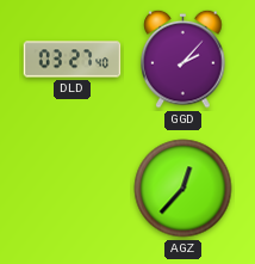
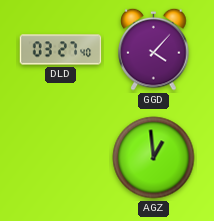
GGD: 2:07 -> 4:07
AGZ: 12:37 -> 12:59
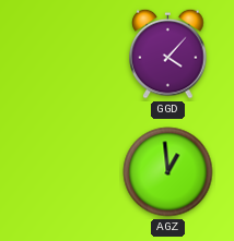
DLD: 03:27 -> none
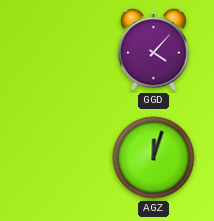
AGZ: 12:59 -> 12:03
